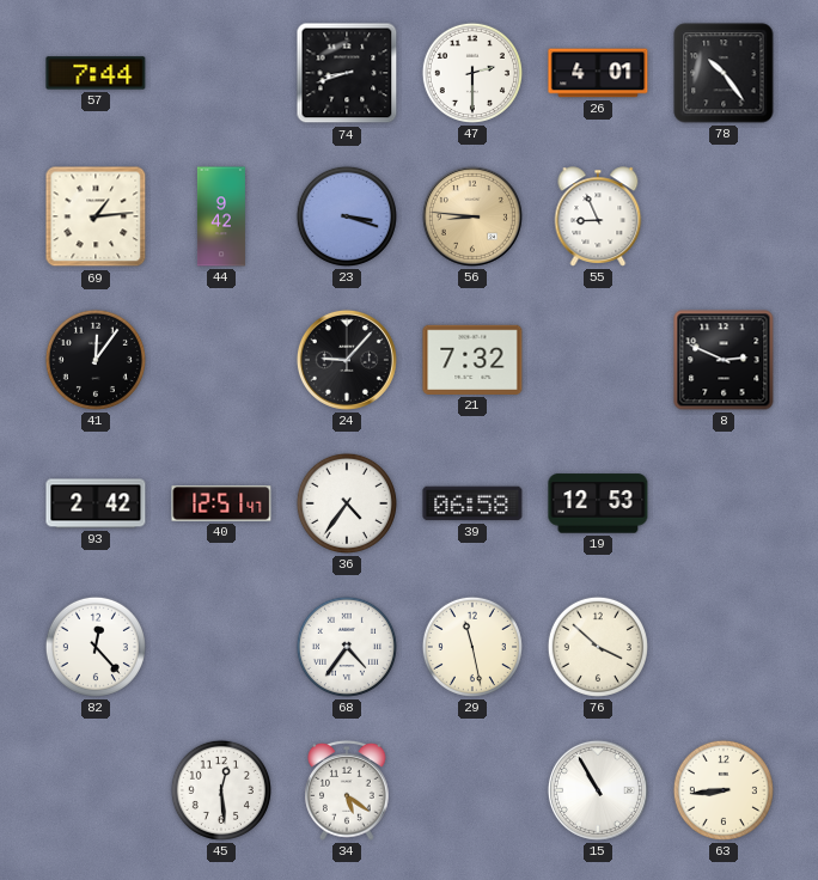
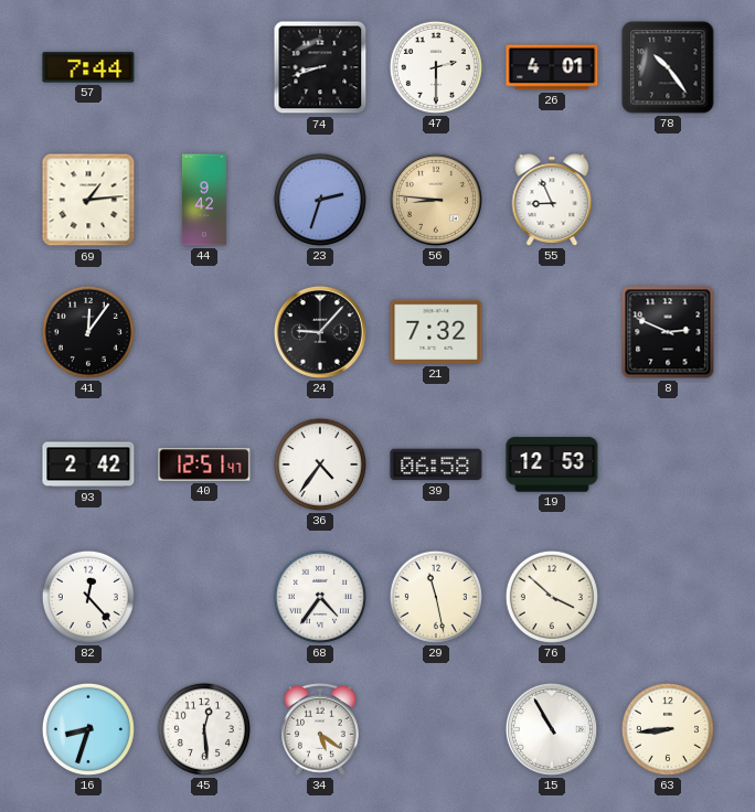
23: 3:18 -> 2:33
16: none -> 8:33
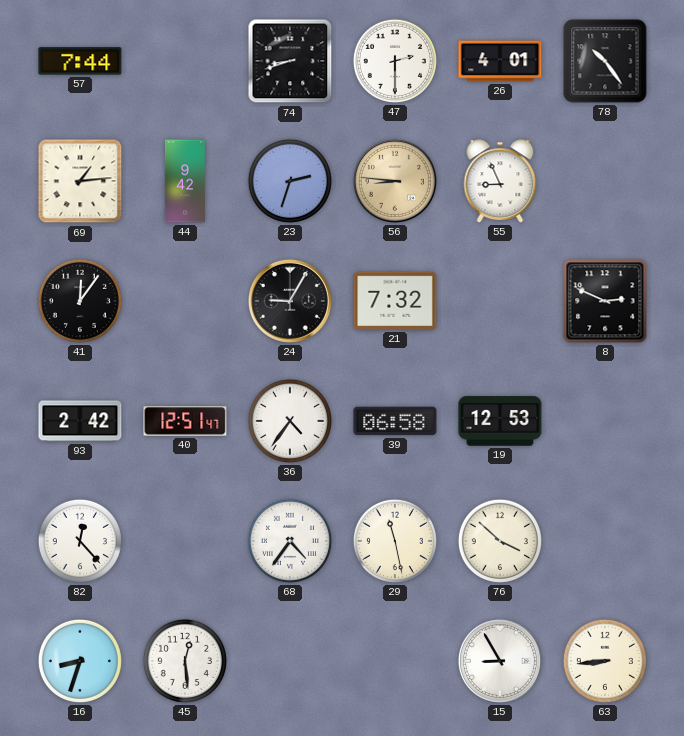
24: 9:07 -> 9:05
34: 5:21 -> none
15: 10:55 -> 8:55
